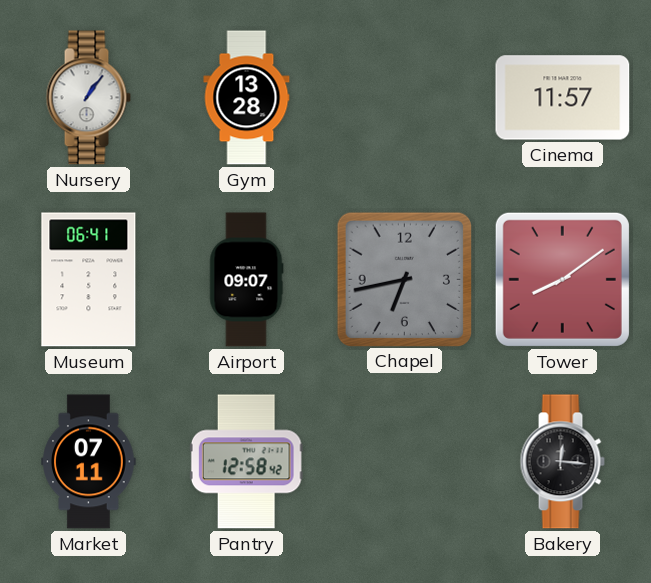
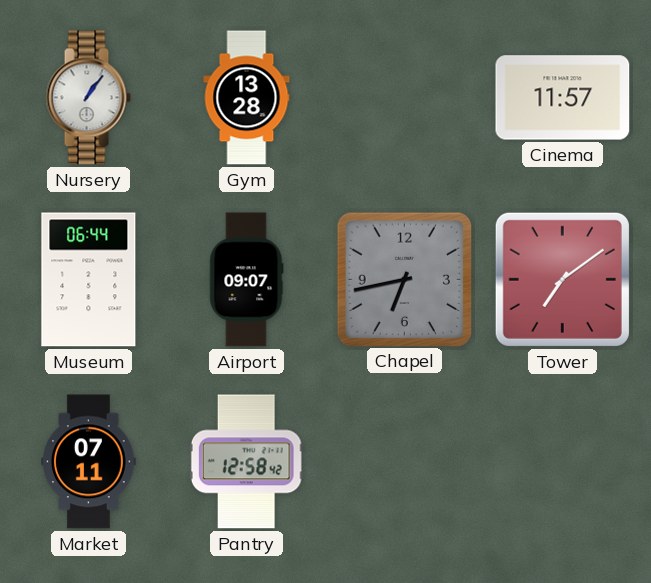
Museum: 06:41 -> 06:44
Tower: 8:09 -> 7:09
Bakery: 12:16 -> none
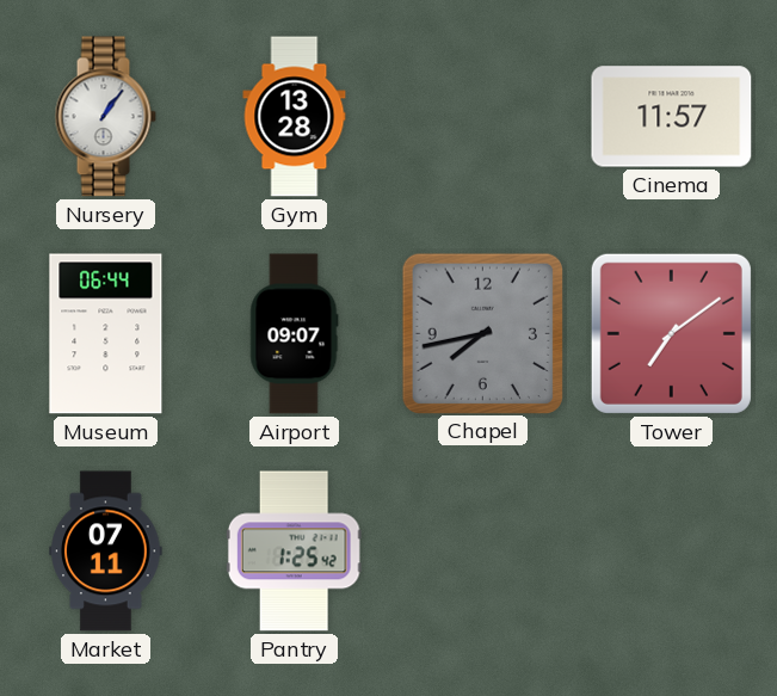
Chapel: 6:43 -> 7:43
Pantry: 12:58 -> 1:25
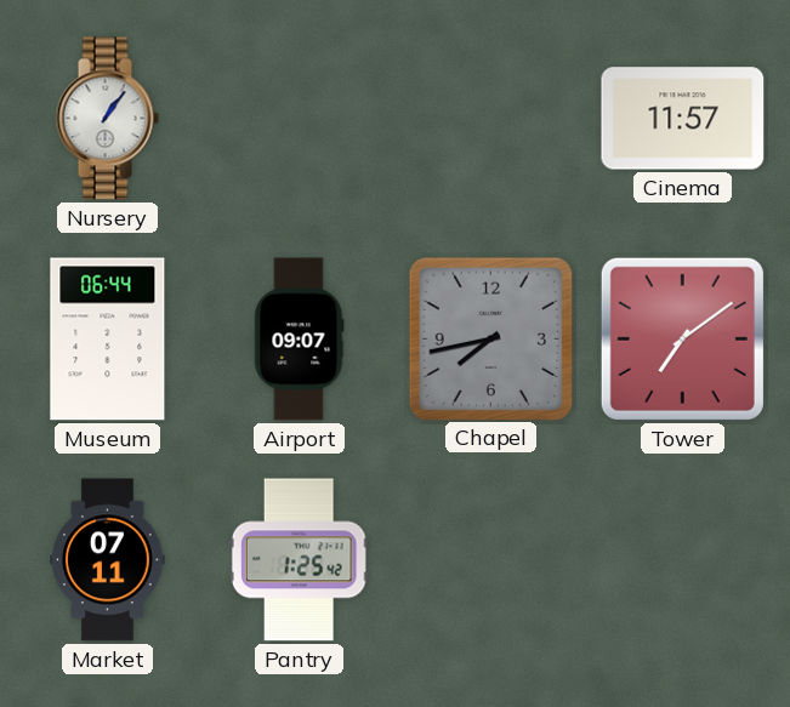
Gym: 13:28 -> none
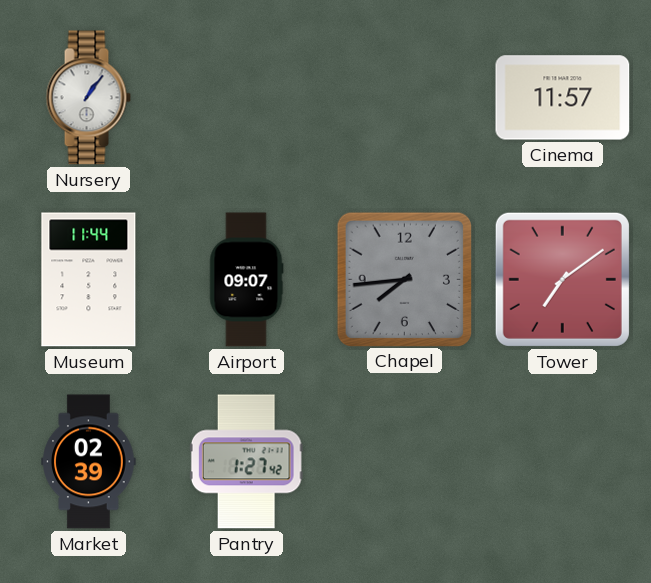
Museum: 06:44 -> 11:44
Chapel: 7:43 -> 7:44
Market: 07:11 -> 02:39
Pantry: 1:25 -> 1:27
